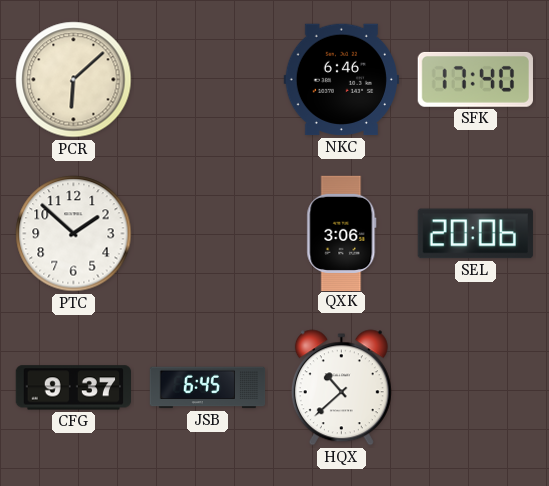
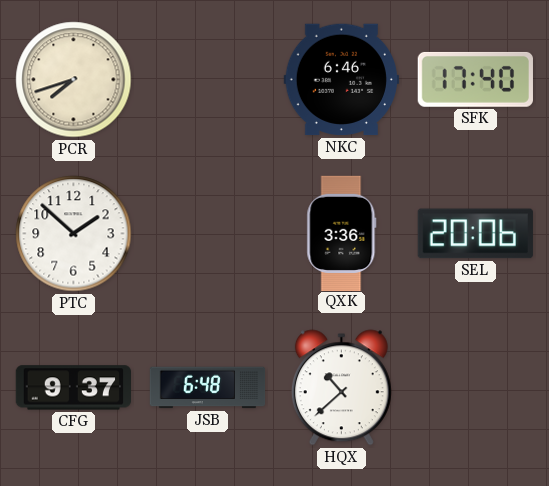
PCR: 6:08 -> 7:42
QXK: 3:06 -> 3:36
JSB: 6:45 -> 6:48
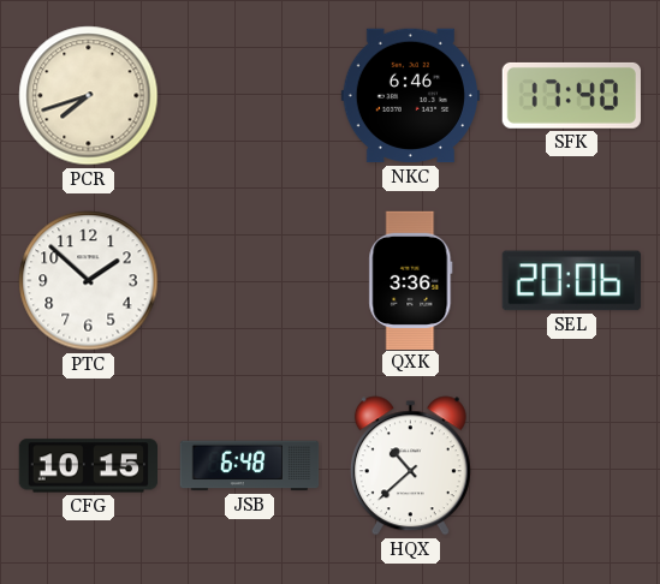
CFG: 9:37 -> 10:15
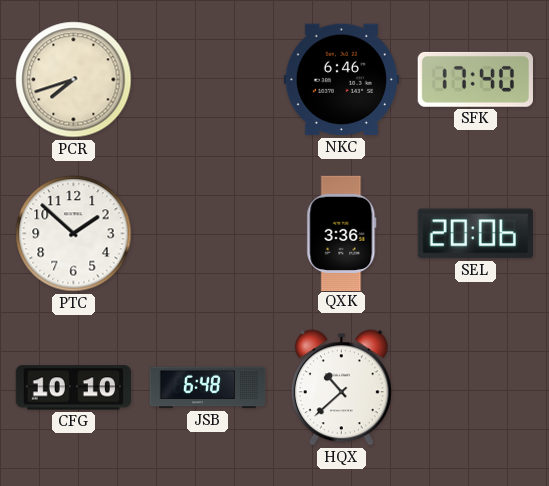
CFG: 10:15 -> 10:10
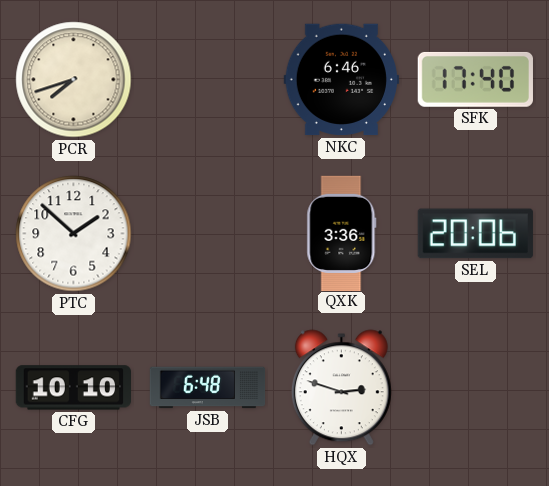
HQX: 10:38 -> 2:48
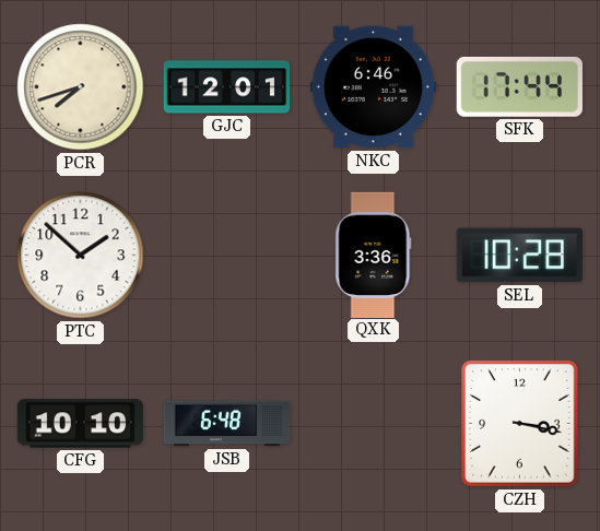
GJC: none -> 12:01
SFK: 17:40 -> 17:44
SEL: 20:06 -> 10:28
HQX: 2:48 -> none
CZH: none -> 3:17
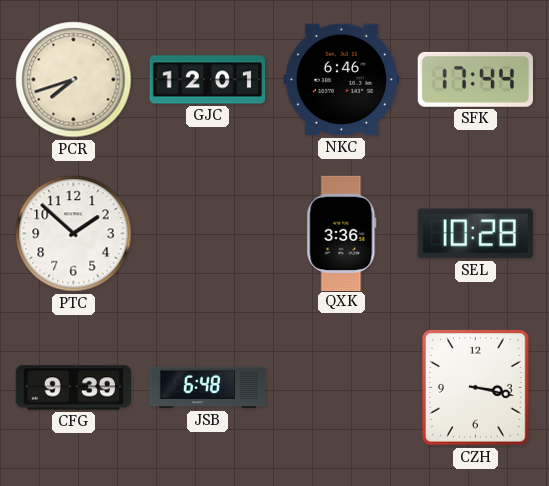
CFG: 10:10 -> 9:39
